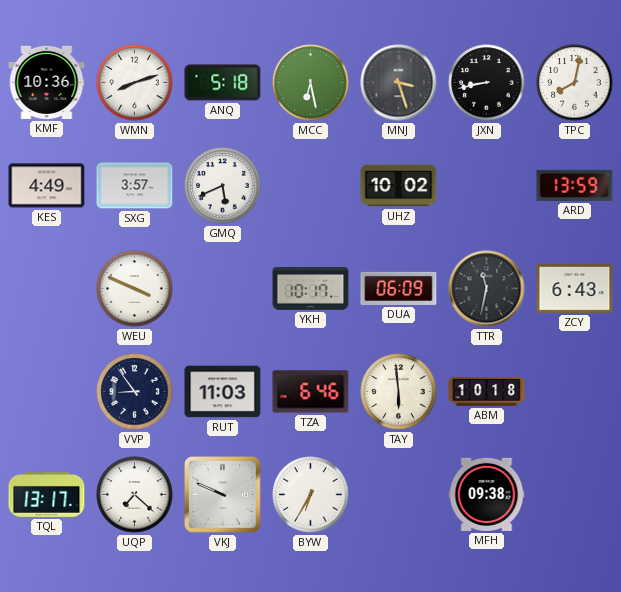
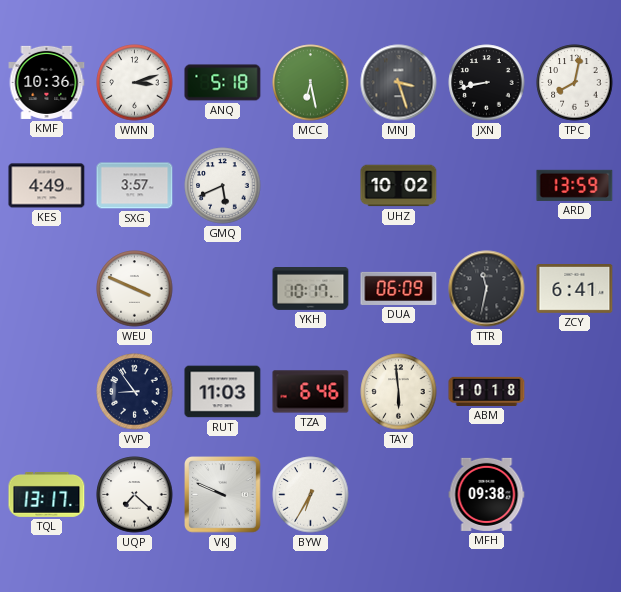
WMN: 8:12 -> 3:12
ZCY: 6:43 -> 6:41
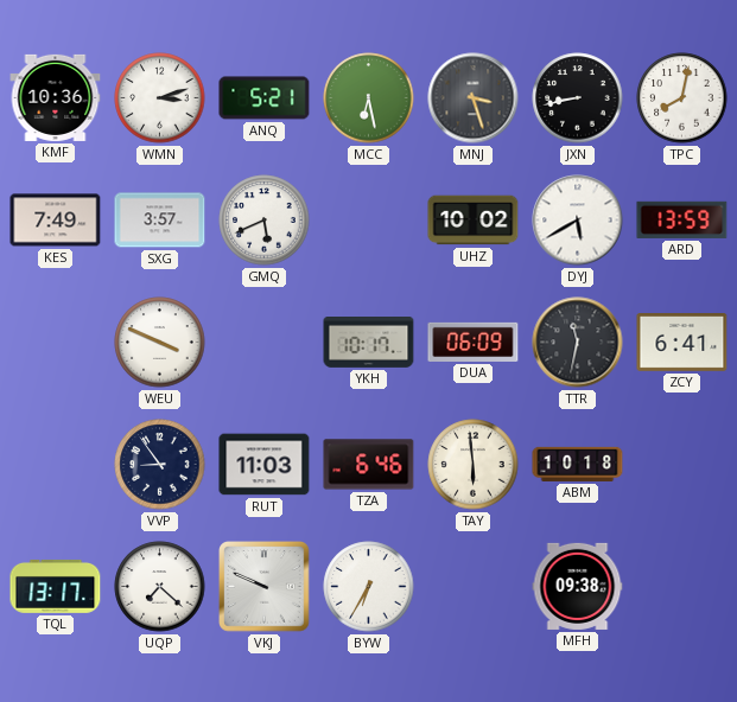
ANQ: 5:18 -> 5:21
KES: 4:49 -> 7:49
DYJ: none -> 5:40
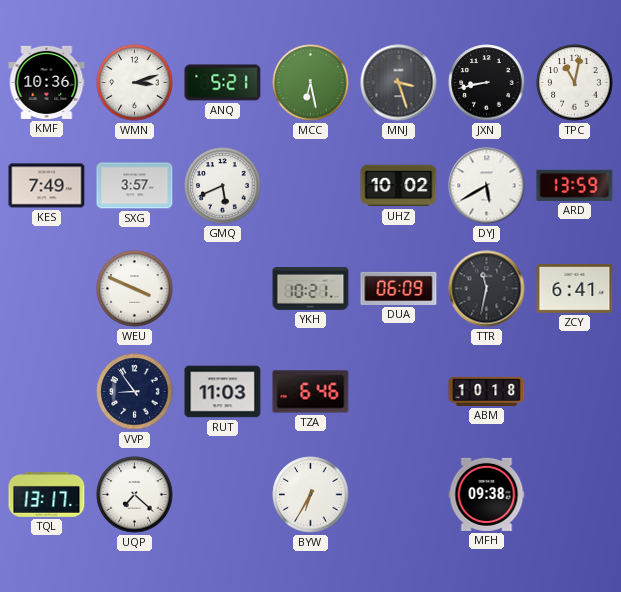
TPC: 8:02 -> 11:02
YKH: 10:17 -> 10:21
TAY: 5:59 -> none
VKJ: 9:49 -> none
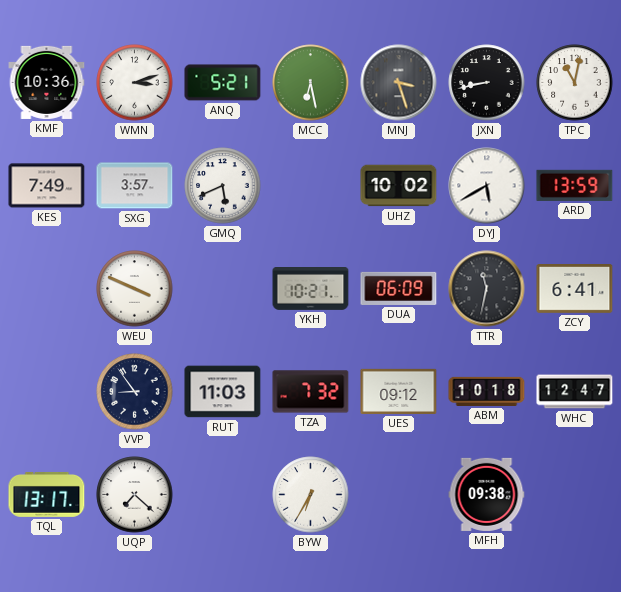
TZA: 6:46 -> 7:32
UES: none -> 09:12
WHC: none -> 12:47
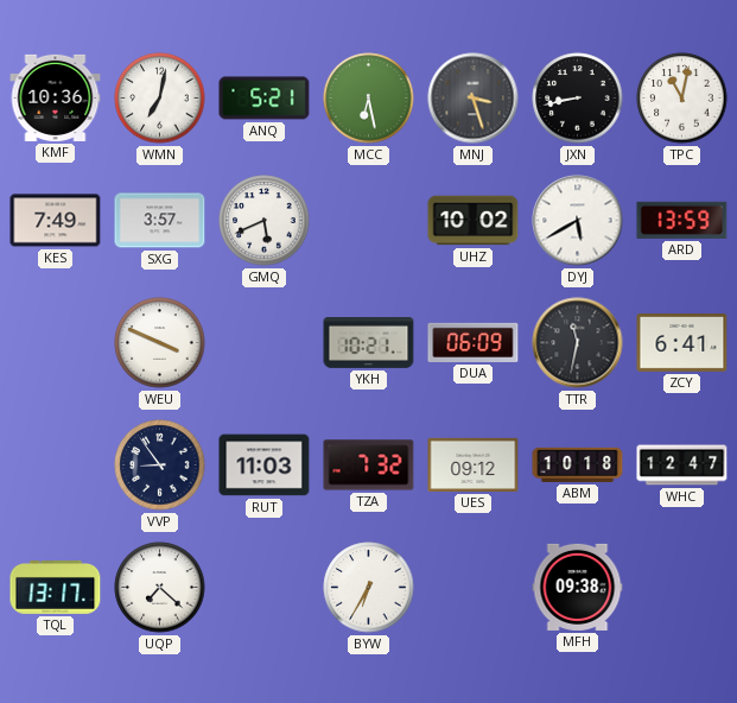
WMN: 3:12 -> 7:02
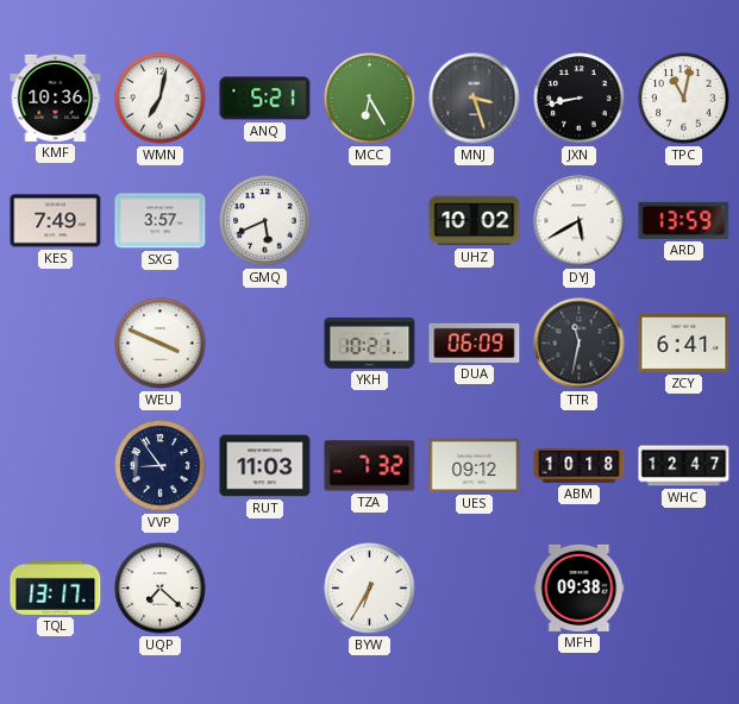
MCC: 6:28 -> 6:25
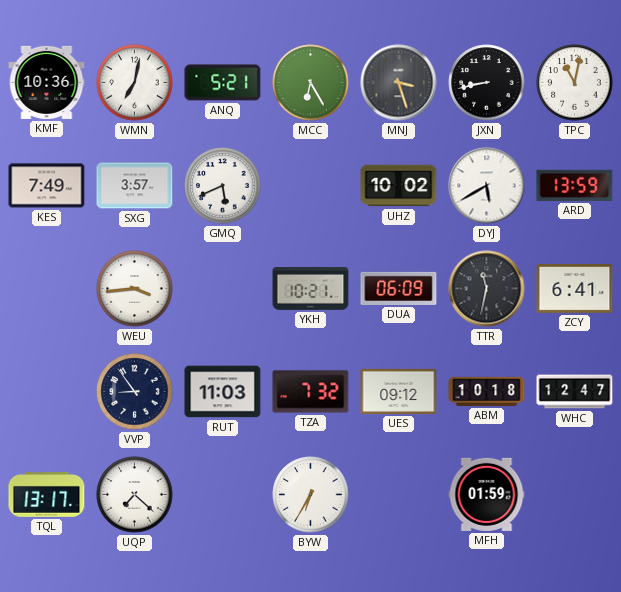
WEU: 3:49 -> 3:44
MFH: 09:38 -> 01:59
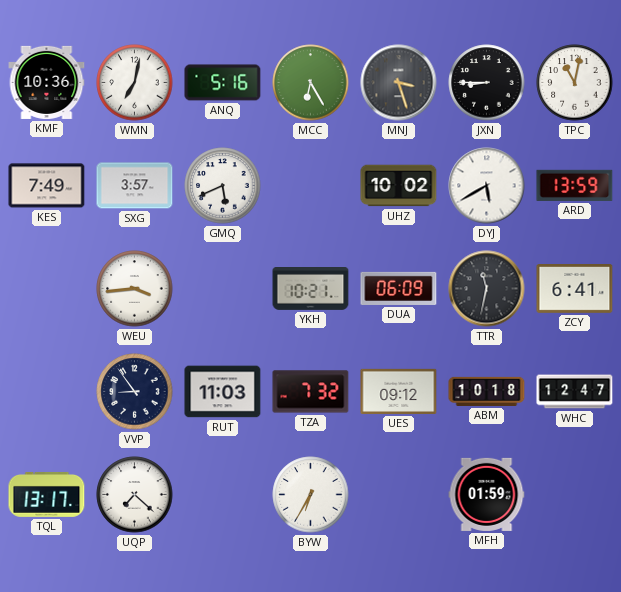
ANQ: 5:21 -> 5:16
JXN: 8:43 -> 8:45
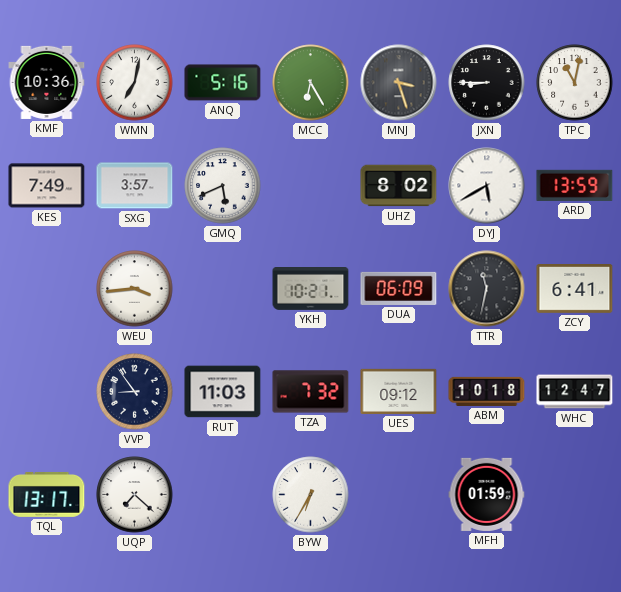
UHZ: 10:02 -> 8:02
